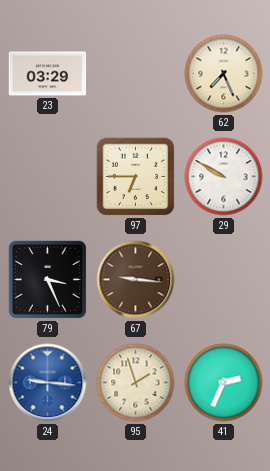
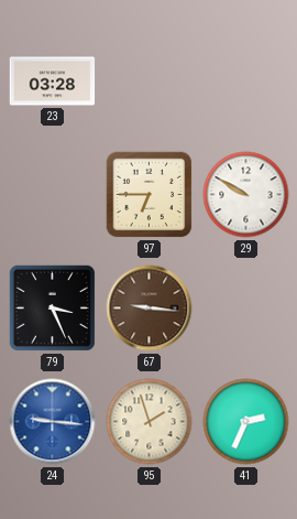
23: 03:29 -> 03:28
62: 7:26 -> none
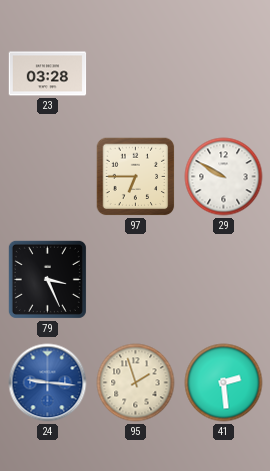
67: 9:16 -> none
41: 2:34 -> 2:29
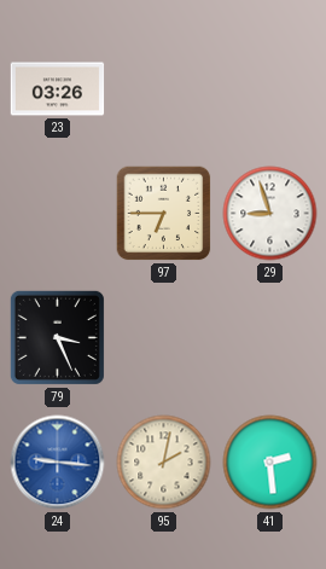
23: 03:28 -> 03:26
29: 9:50 -> 8:57
95: 1:57 -> 2:02
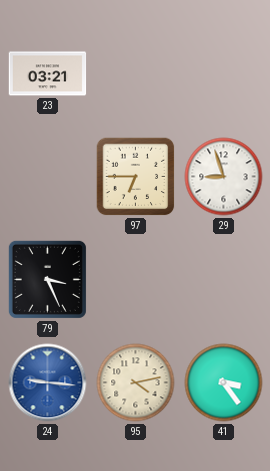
23: 03:26 -> 03:21
95: 2:02 -> 4:13
41: 2:29 -> 3:24
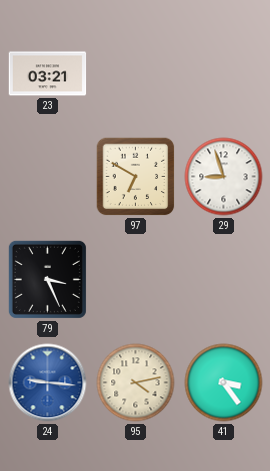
97: 6:45 -> 6:50
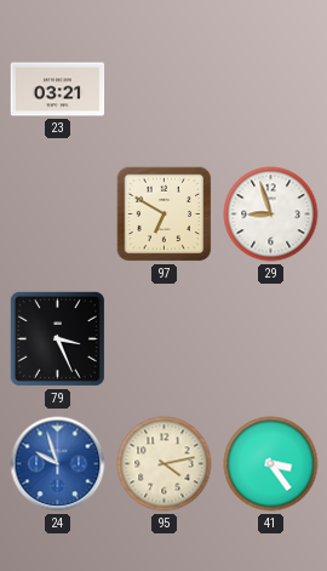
24: 9:16 -> 9:57
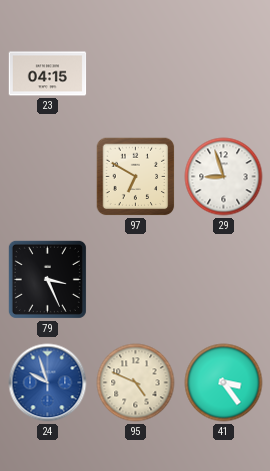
23: 03:21 -> 04:15
95: 4:13 -> 4:49
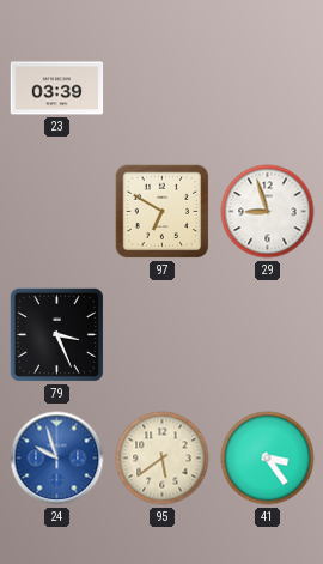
23: 04:15 -> 03:39
95: 4:49 -> 5:39
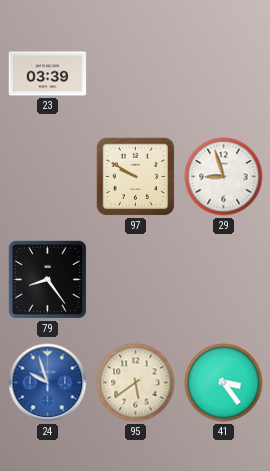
97: 6:50 -> 9:50
79: 3:26 -> 8:24
